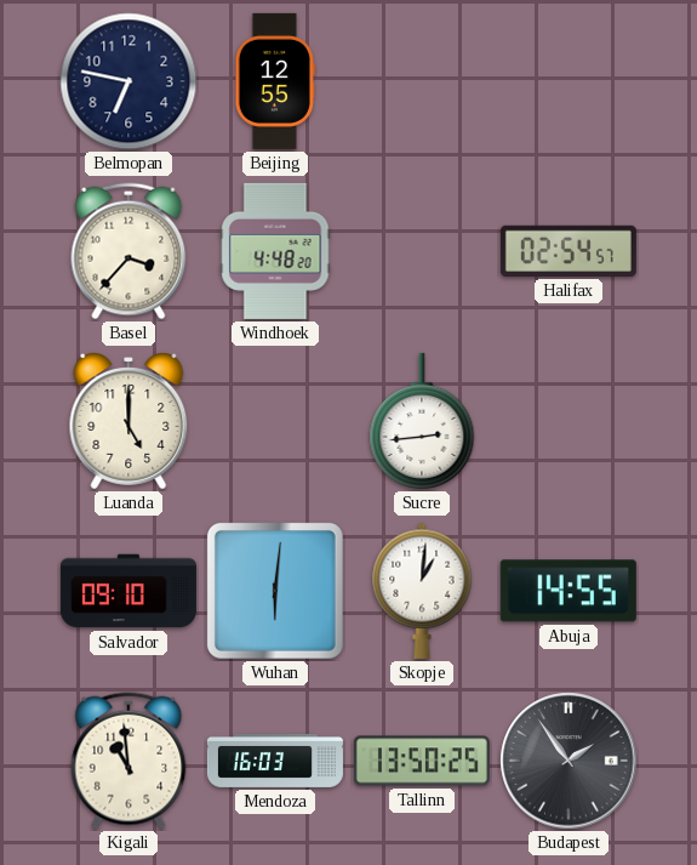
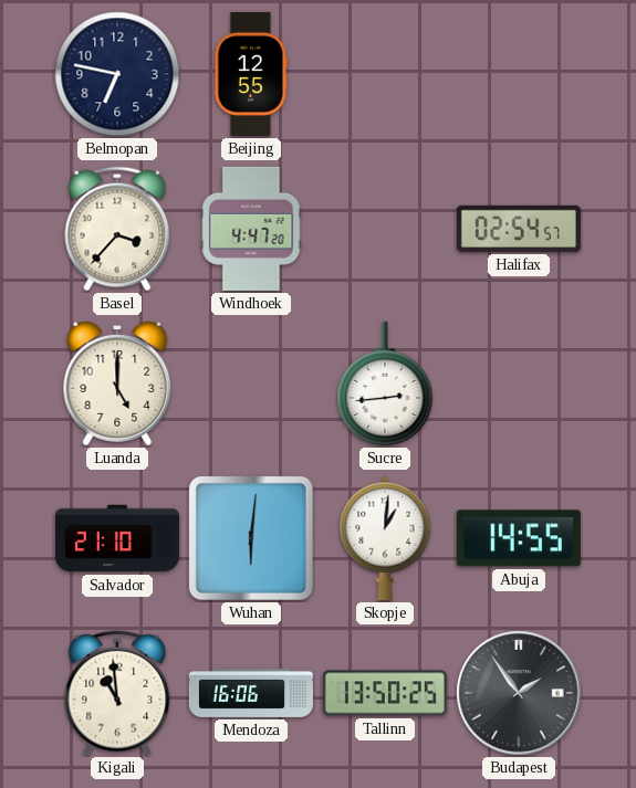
Windhoek: 4:48 -> 4:47
Salvador: 09:10 -> 21:10
Mendoza: 16:03 -> 16:06
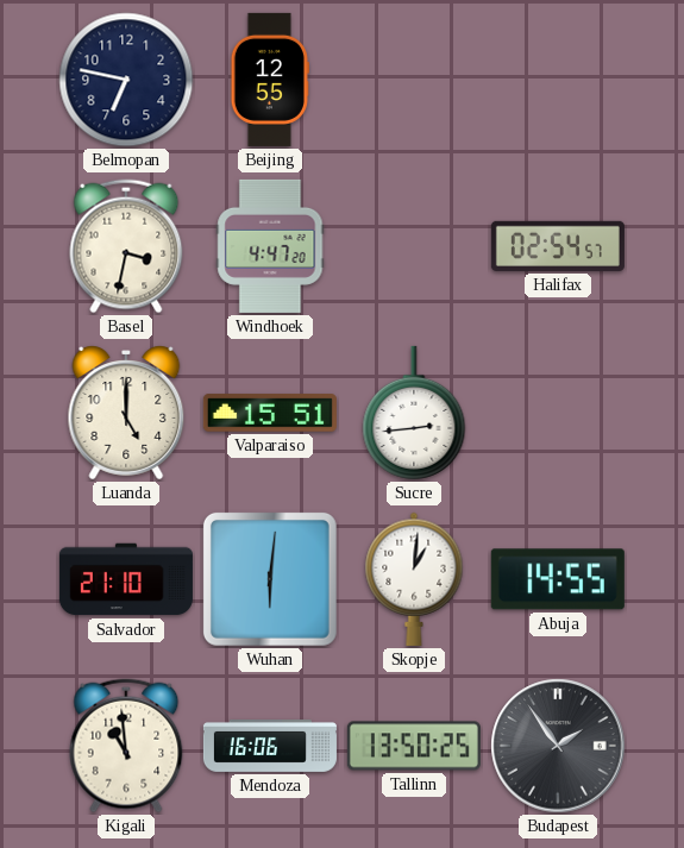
Basel: 3:37 -> 3:32
Valparaiso: none -> 15:51
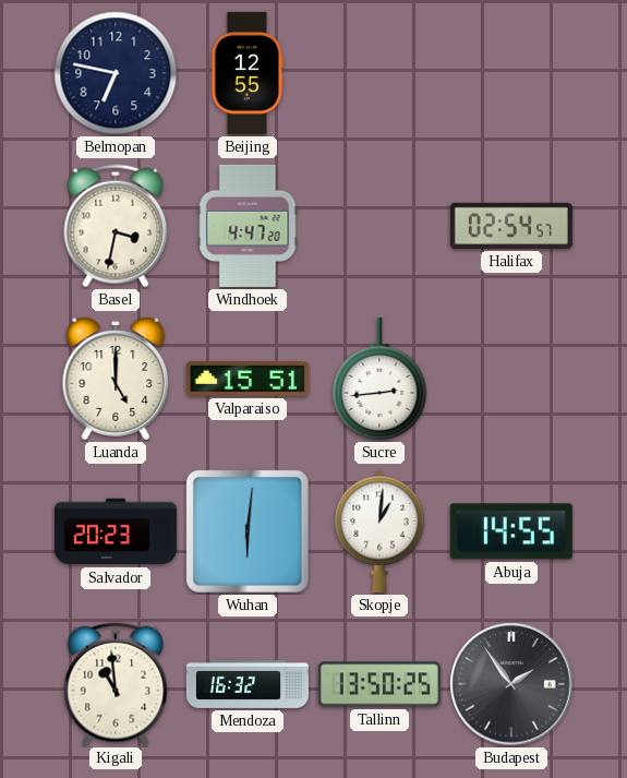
Salvador: 21:10 -> 20:23
Mendoza: 16:06 -> 16:32
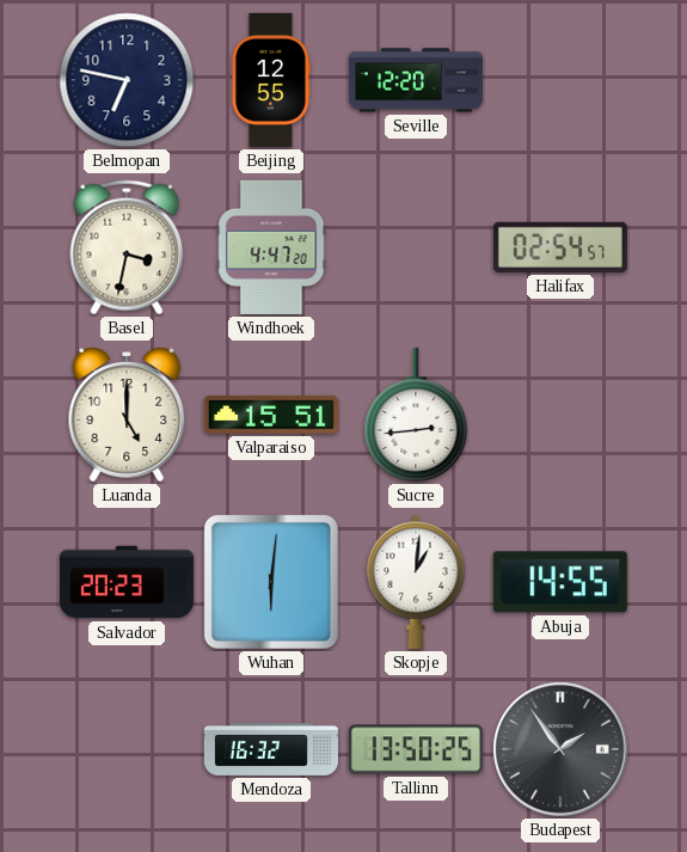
Seville: none -> 12:20
Kigali: 10:59 -> none
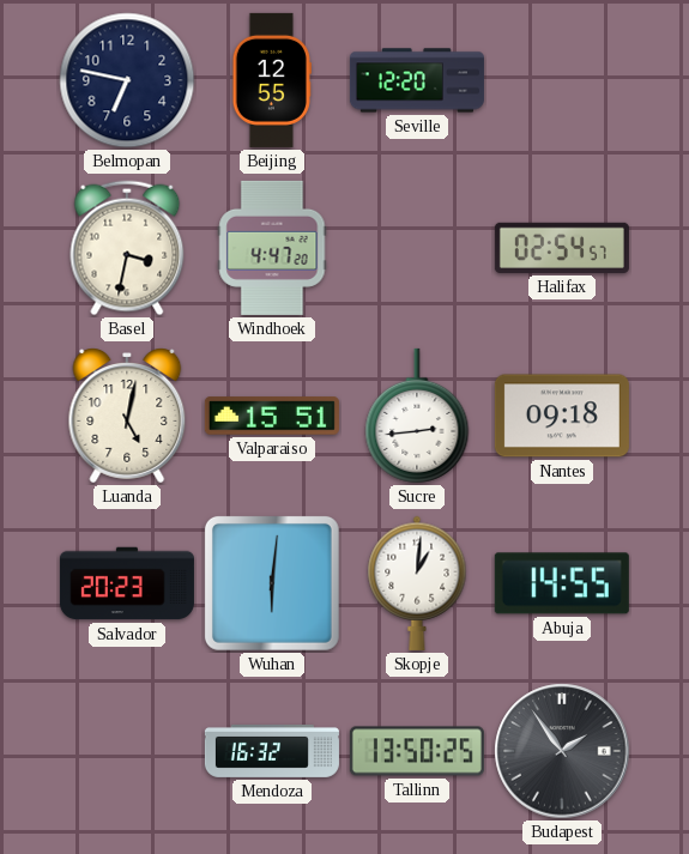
Luanda: 5:00 -> 5:02
Nantes: none -> 09:18
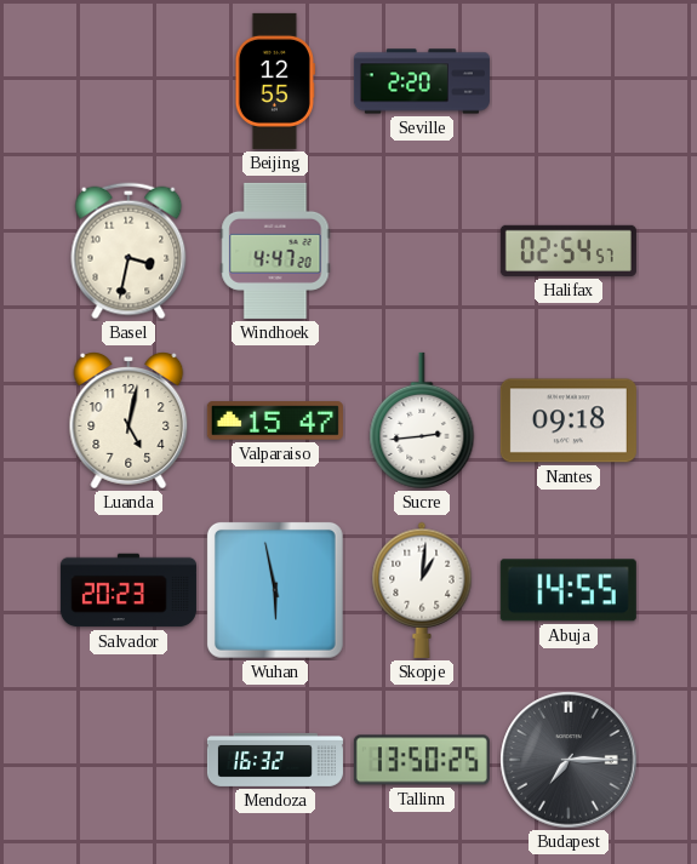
Belmopan: 6:47 -> none
Seville: 12:20 -> 2:20
Valparaiso: 15:51 -> 15:47
Wuhan: 6:01 -> 5:58
Budapest: 1:54 -> 7:15
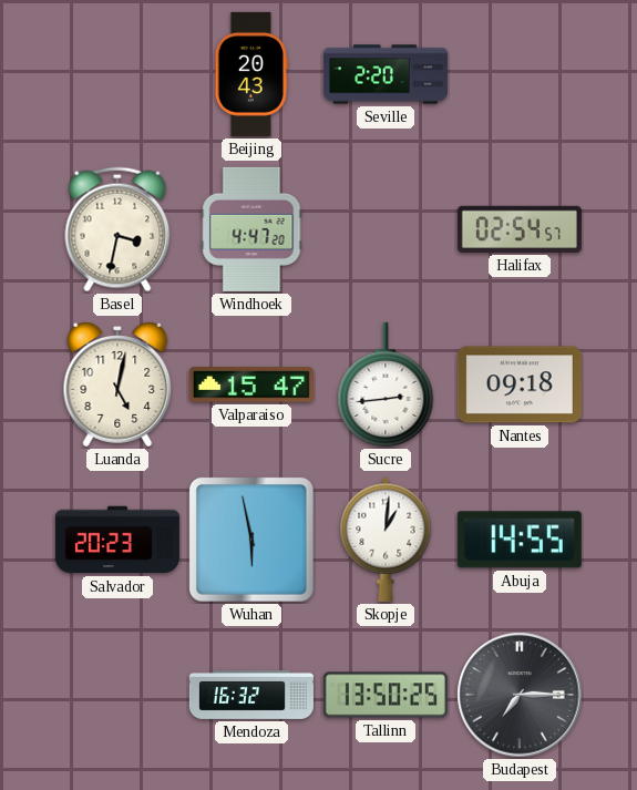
Beijing: 12:55 -> 20:43
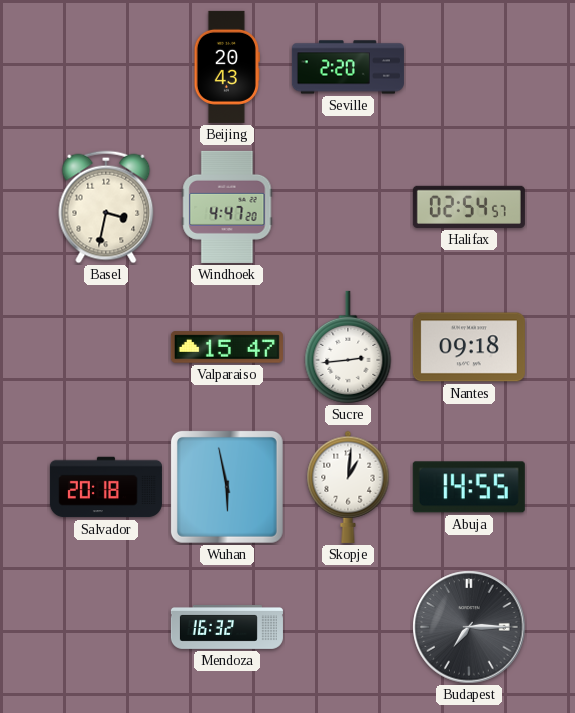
Luanda: 5:02 -> none
Salvador: 20:23 -> 20:18
Tallinn: 13:50 -> none
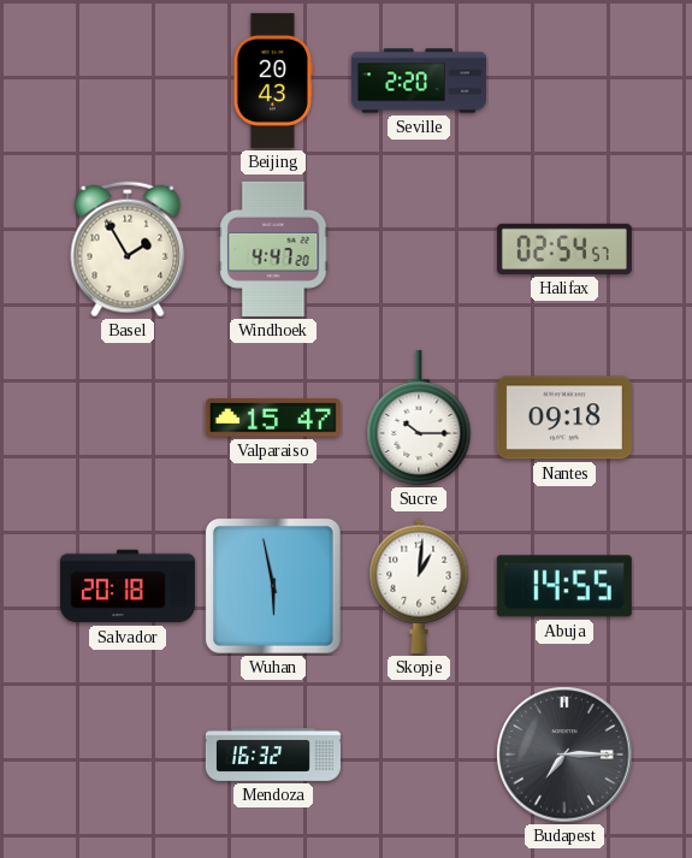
Basel: 3:32 -> 1:55
Sucre: 2:44 -> 10:15
